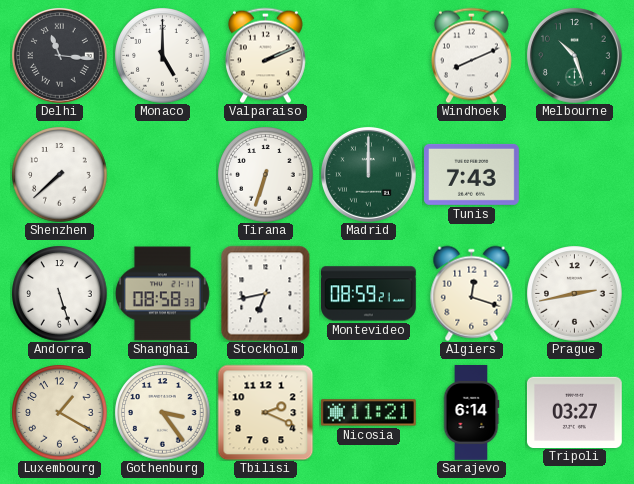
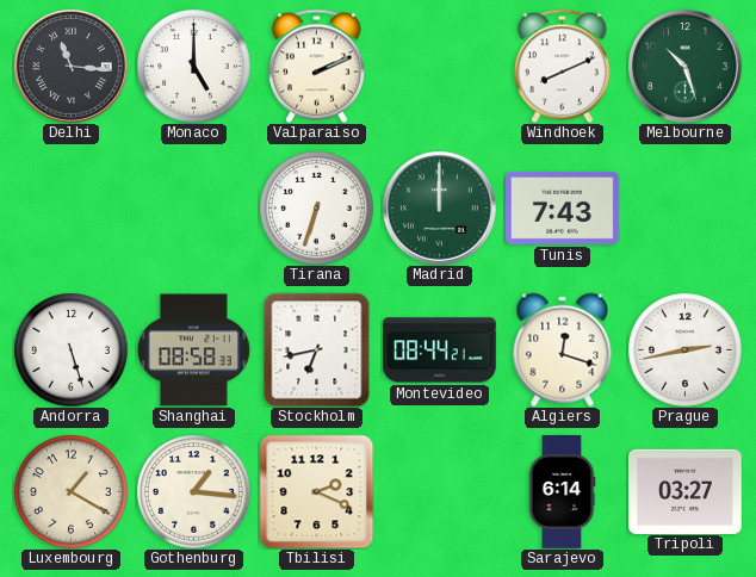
Shenzhen: 7:38 -> none
Montevideo: 08:59 -> 08:44
Gothenburg: 3:24 -> 1:16
Nicosia: 11:21 -> none
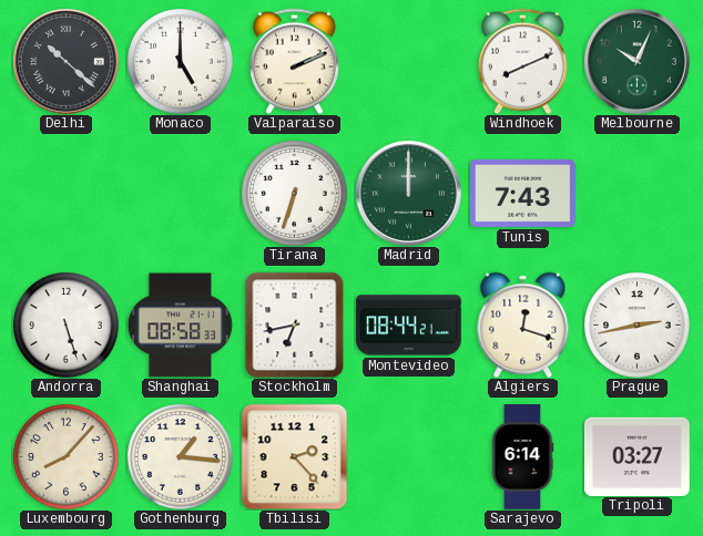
Delhi: 11:16 -> 10:22
Melbourne: 10:27 -> 10:04
Luxembourg: 1:20 -> 8:07
Tbilisi: 2:19 -> 2:23
